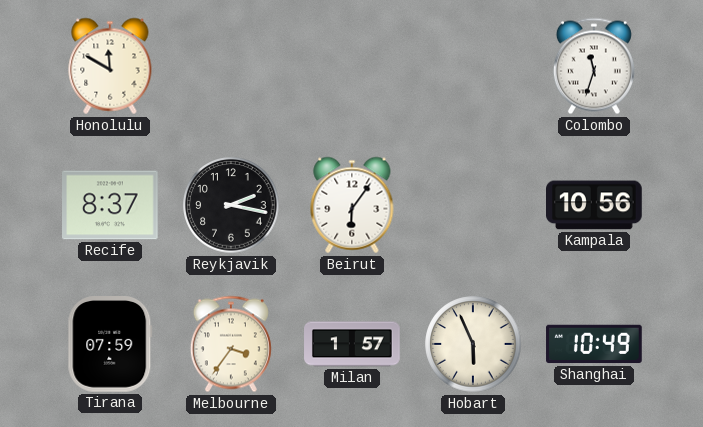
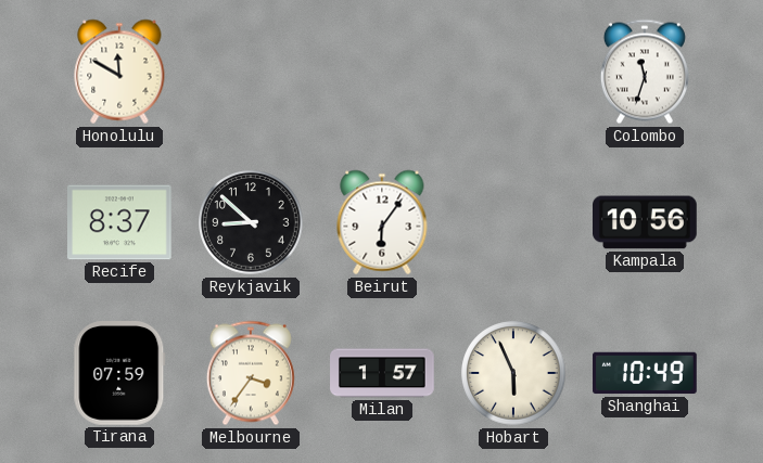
Reykjavik: 2:17 -> 8:52
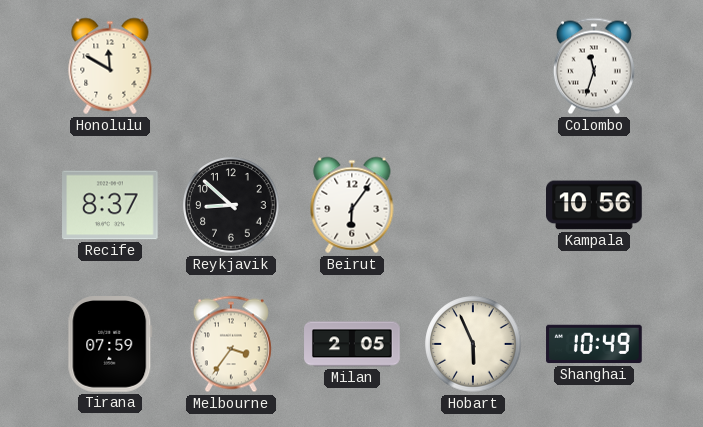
Milan: 1:57 -> 2:05
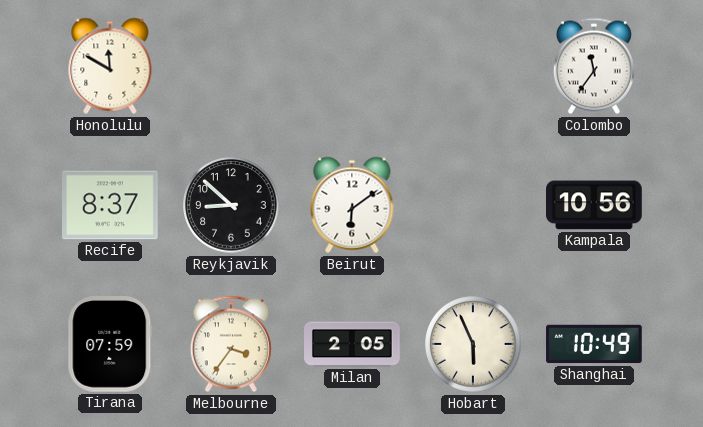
Colombo: 11:33 -> 11:36
Beirut: 6:06 -> 6:09
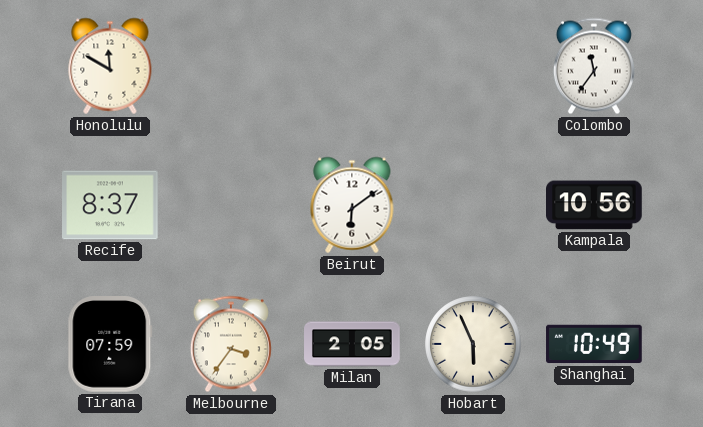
Reykjavik: 8:52 -> none
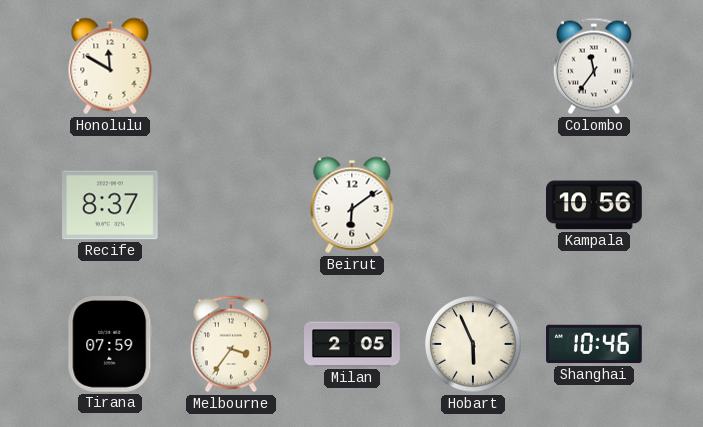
Shanghai: 10:49 -> 10:46
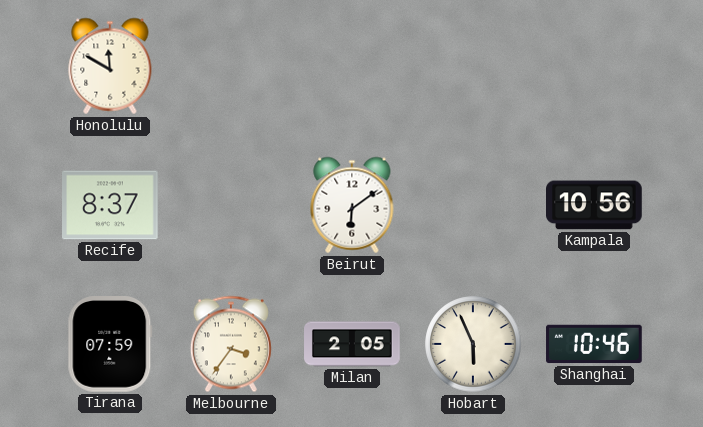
Colombo: 11:36 -> none
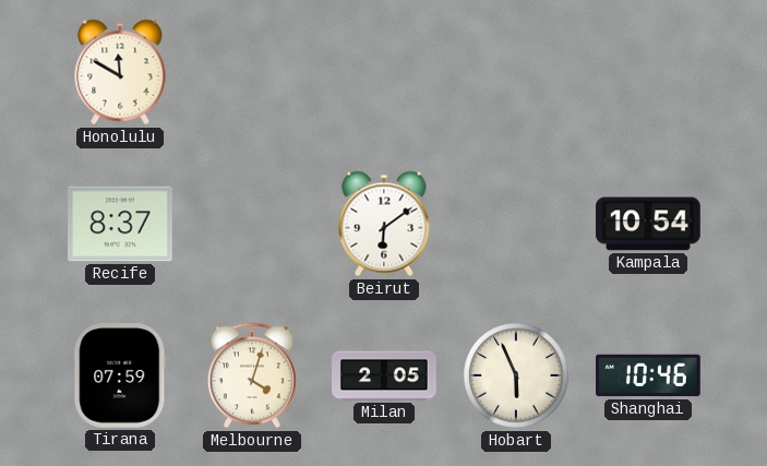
Kampala: 10:56 -> 10:54
Melbourne: 3:36 -> 4:03
